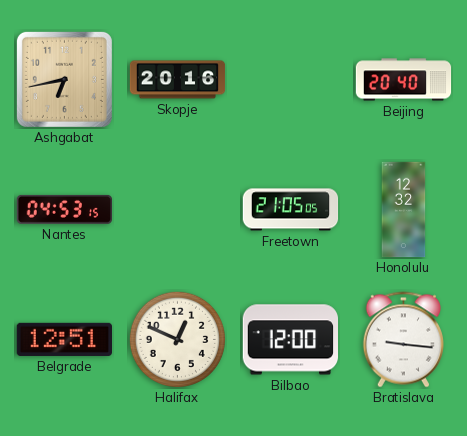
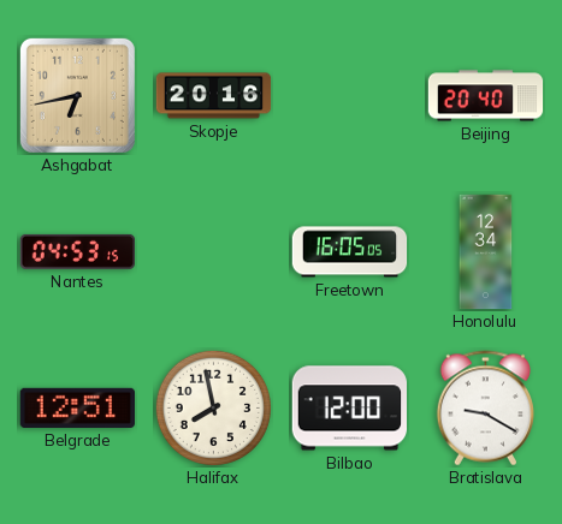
Freetown: 21:05 -> 16:05
Honolulu: 12:32 -> 12:34
Halifax: 12:49 -> 7:58
Bratislava: 9:16 -> 9:20
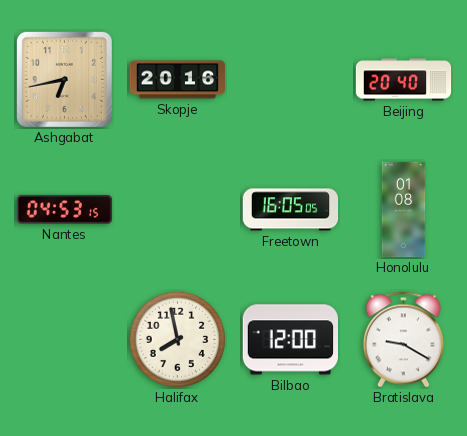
Honolulu: 12:34 -> 01:08
Belgrade: 12:51 -> none
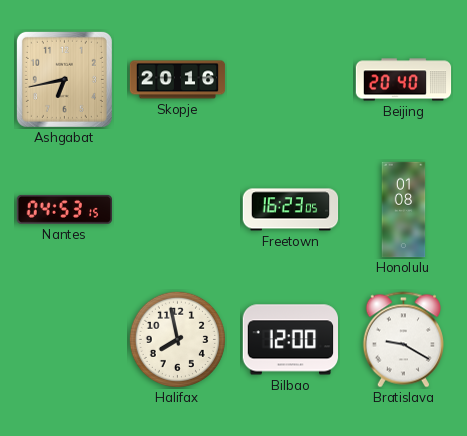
Freetown: 16:05 -> 16:23
